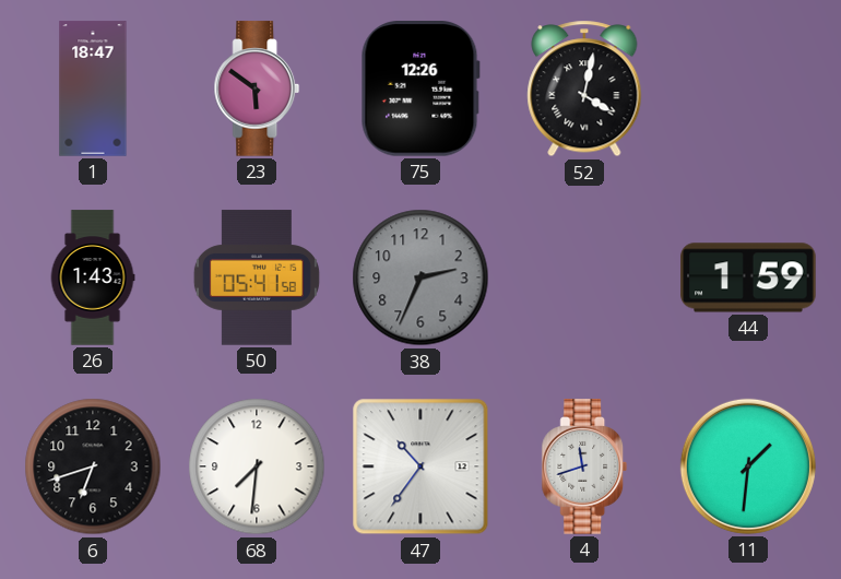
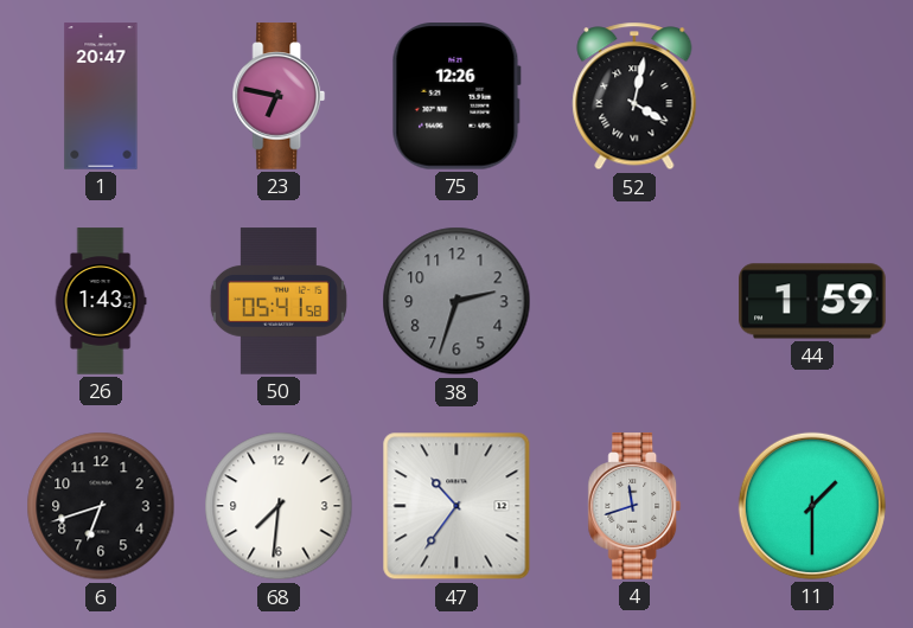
1: 18:47 -> 20:47
23: 5:51 -> 6:47
38: 2:34 -> 2:33
11: 1:31 -> 1:30
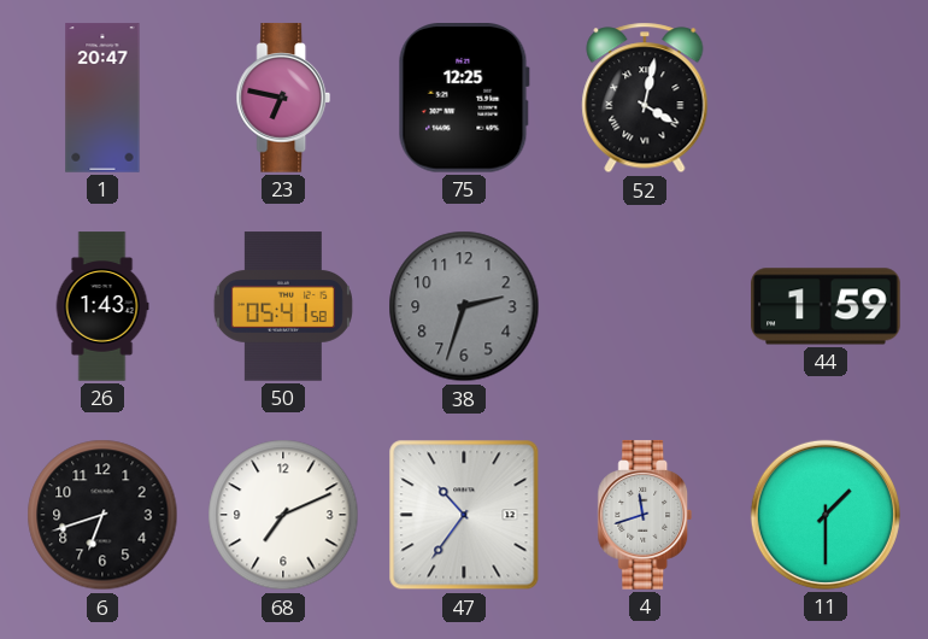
75: 12:26 -> 12:25
68: 7:31 -> 7:11
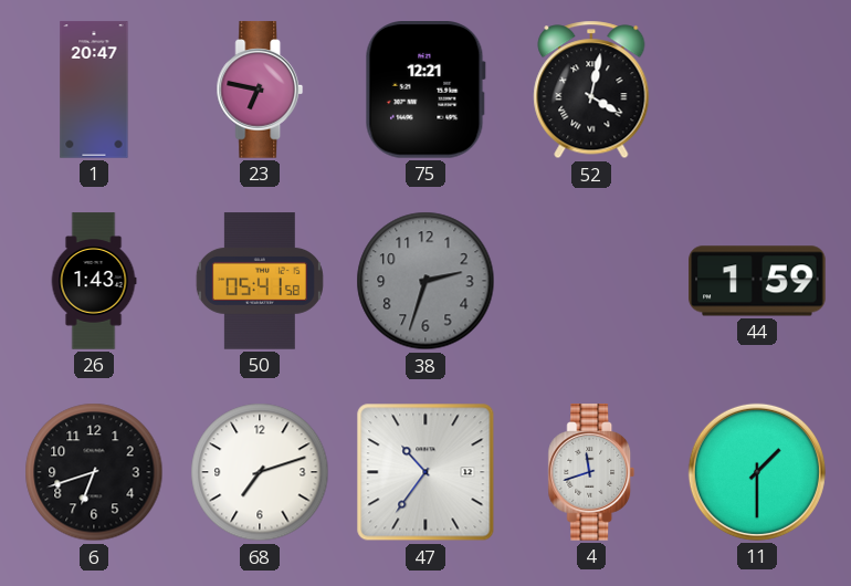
75: 12:25 -> 12:21
68: 7:11 -> 7:12
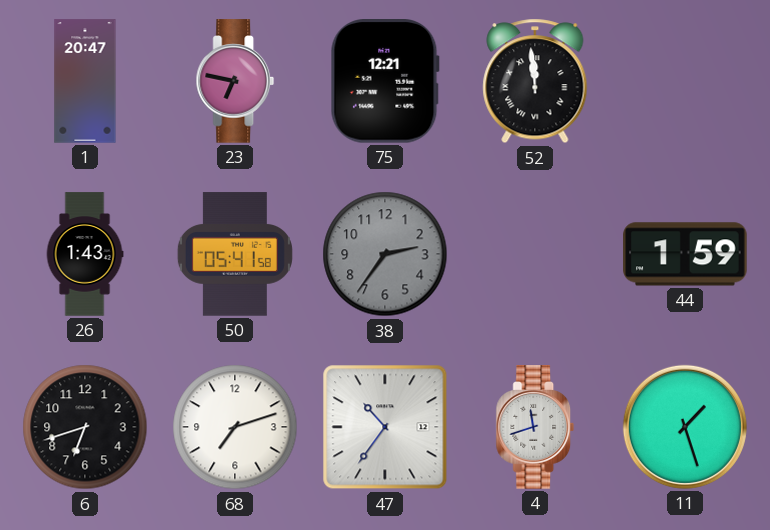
52: 4:02 -> 11:59
38: 2:33 -> 2:36
11: 1:30 -> 1:27
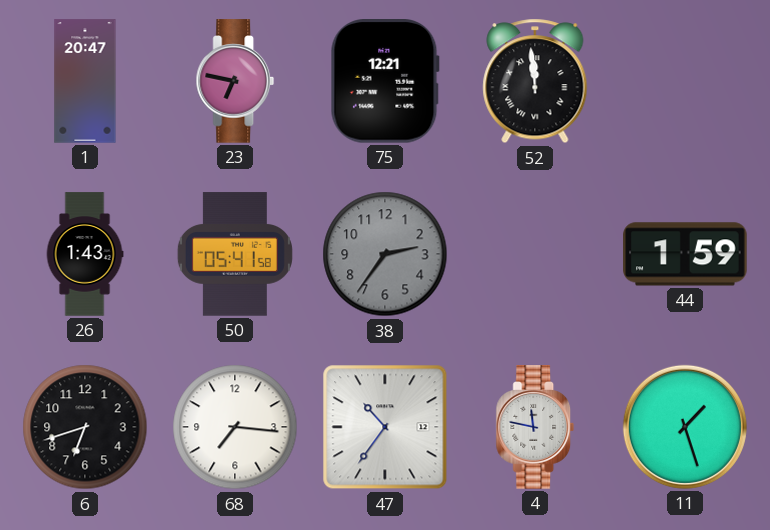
68: 7:12 -> 7:16
4: 11:42 -> 11:47
